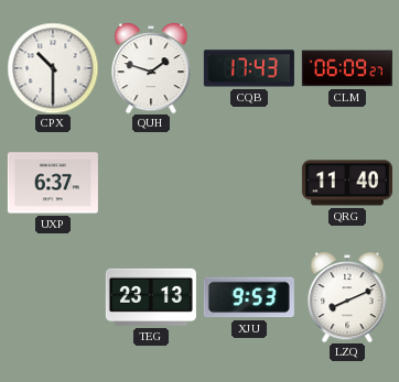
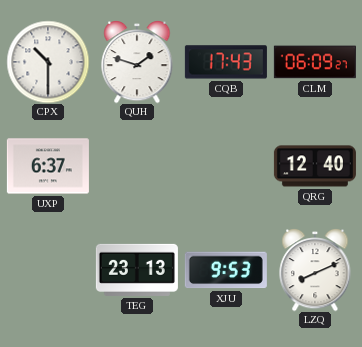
QRG: 11:40 -> 12:40
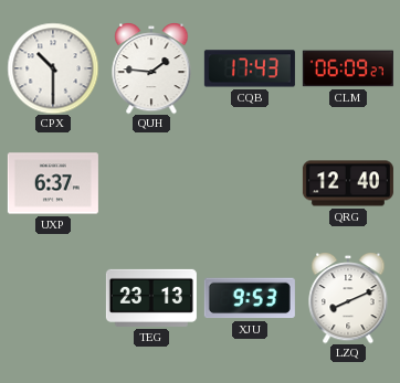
QUH: 1:48 -> 1:46
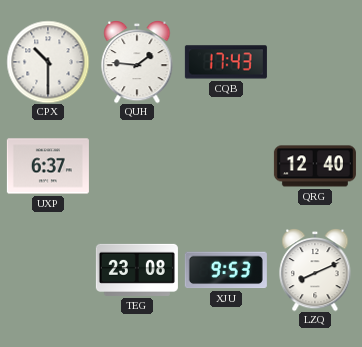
CLM: 06:09 -> none
TEG: 23:13 -> 23:08
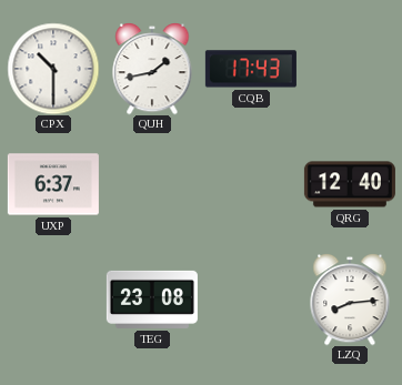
QUH: 1:46 -> 1:43
XJU: 9:53 -> none
LZQ: 8:11 -> 8:14
